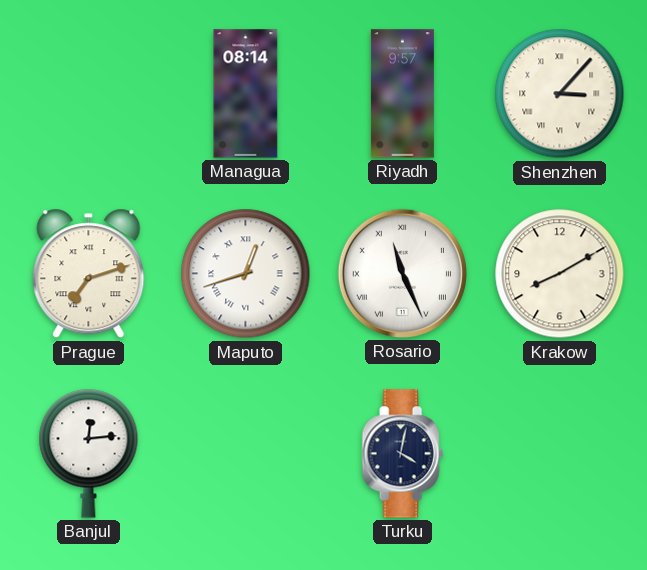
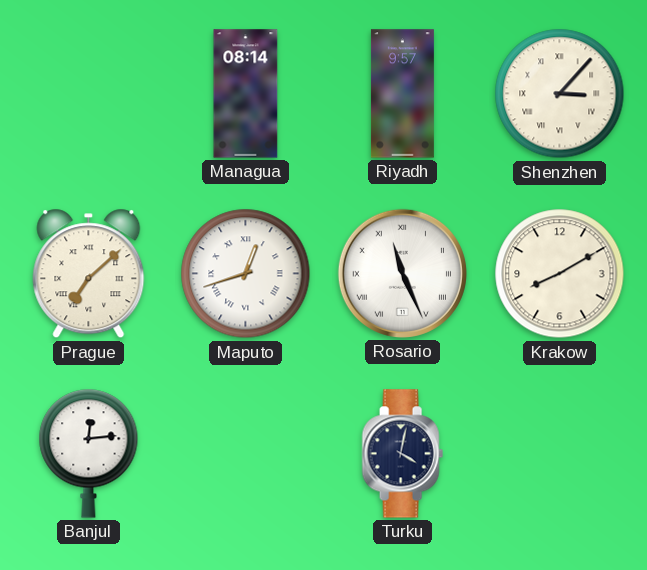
Prague: 7:12 -> 7:08
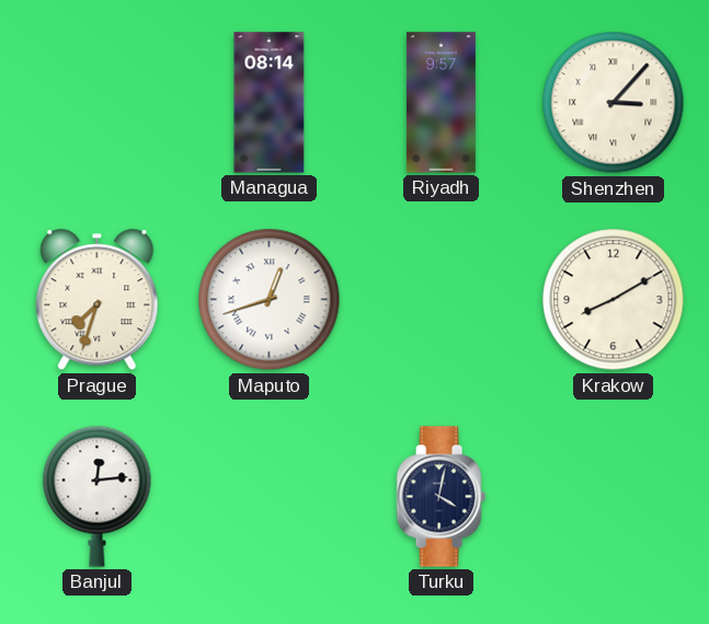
Prague: 7:08 -> 7:33
Rosario: 11:26 -> none
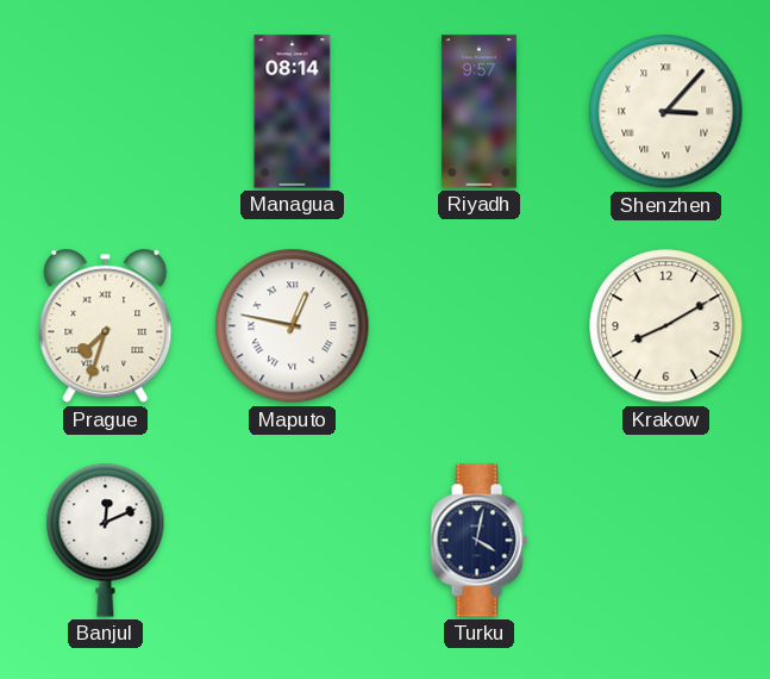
Maputo: 12:42 -> 12:47
Banjul: 12:14 -> 12:11
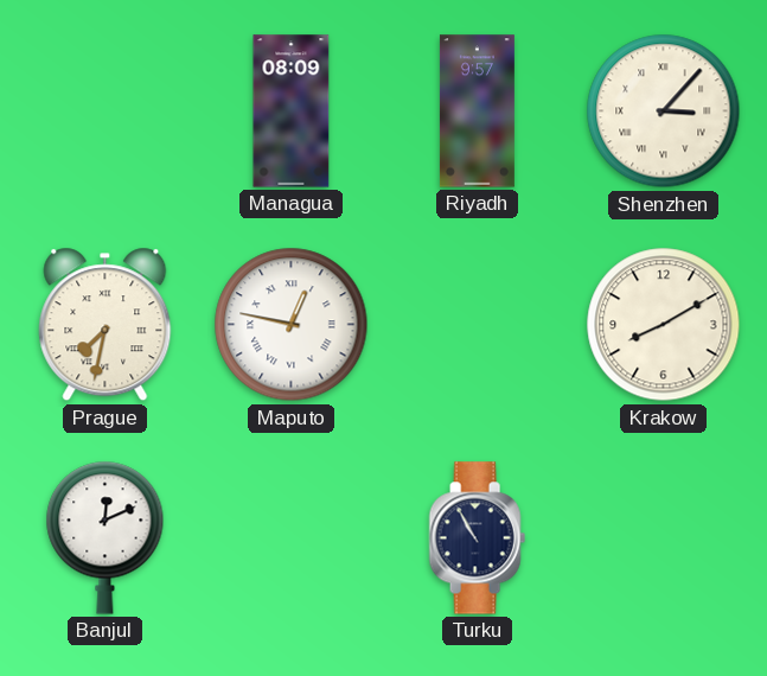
Managua: 08:14 -> 08:09
Prague: 7:33 -> 7:32
Turku: 4:02 -> 10:55
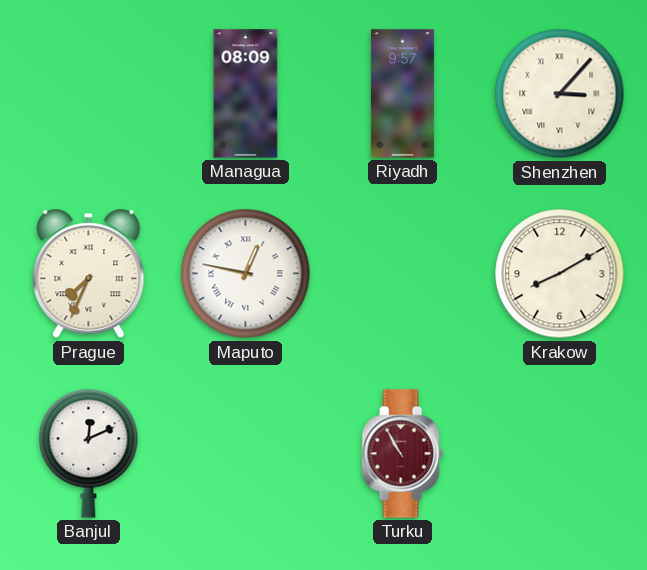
Prague: 7:32 -> 7:34
Turku dial: navy -> burgundy
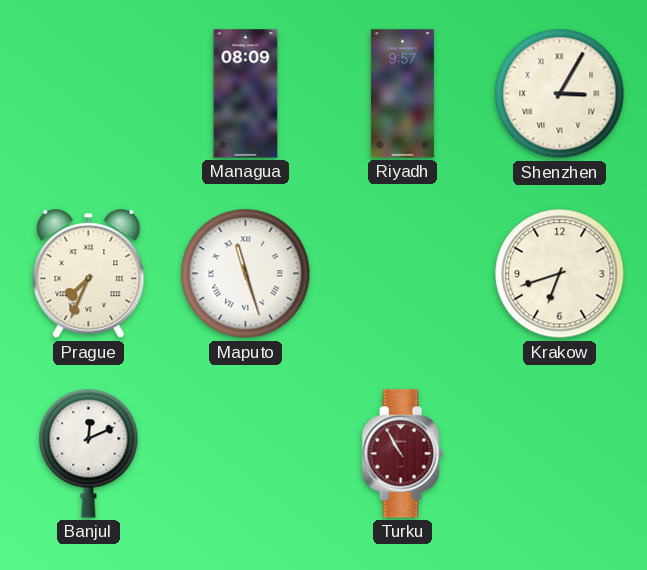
Shenzhen: 3:07 -> 3:05
Maputo: 12:47 -> 11:27
Krakow: 8:10 -> 6:42
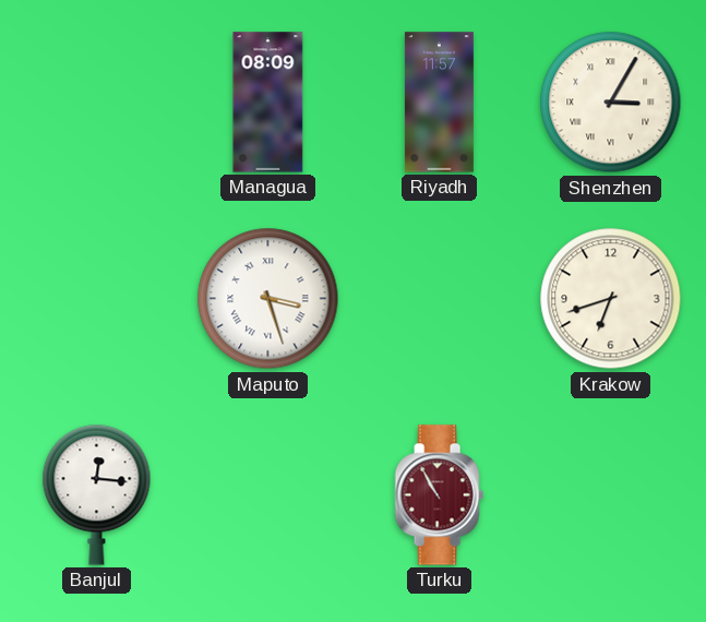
Riyadh: 9:57 -> 11:57
Prague: 7:34 -> none
Maputo: 11:27 -> 3:27
Banjul: 12:11 -> 12:16
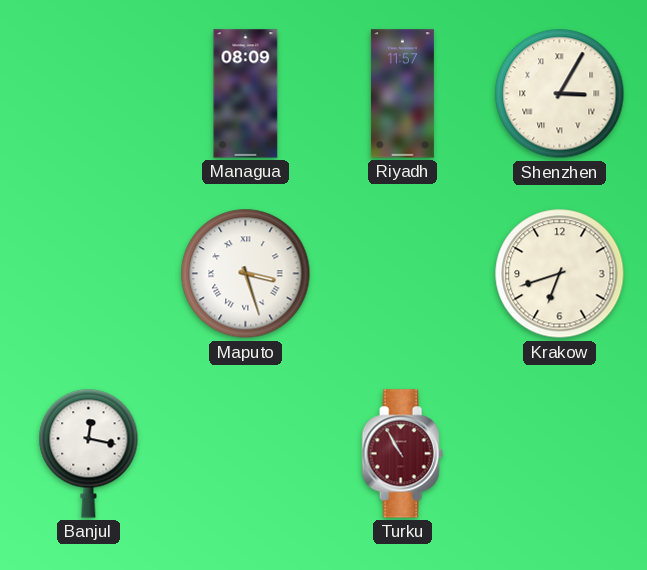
Banjul: 12:16 -> 12:17
